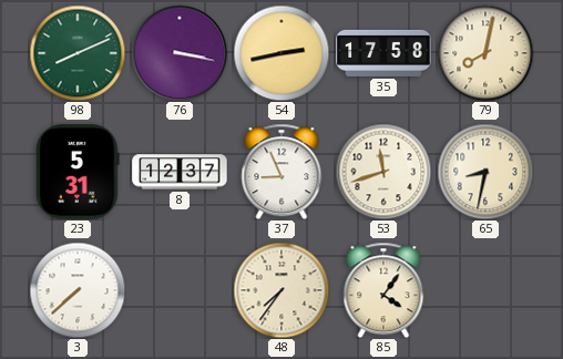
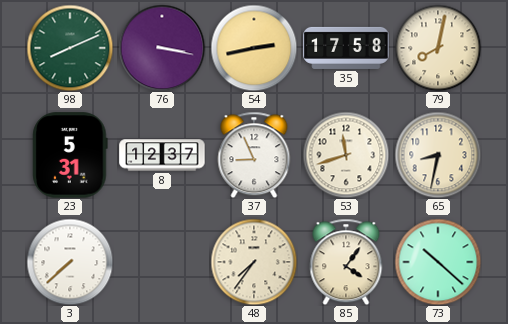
73: none -> 10:22
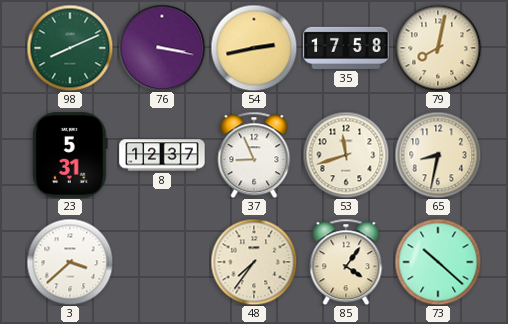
3: 7:38 -> 3:38
